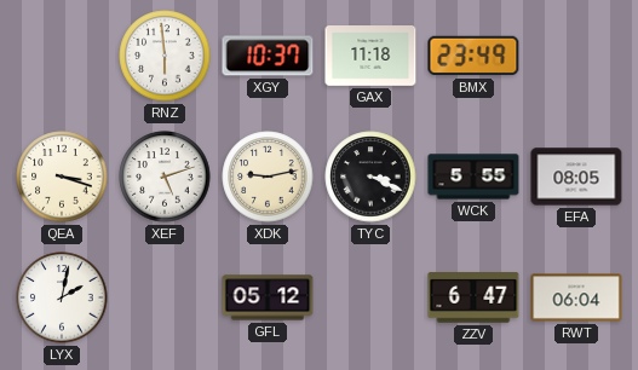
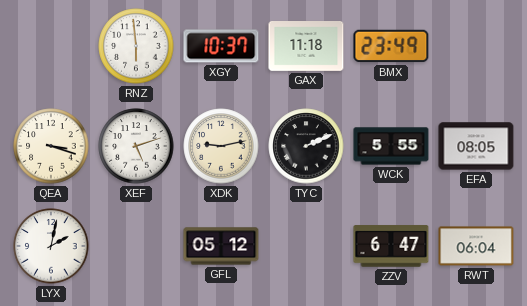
TYC: 3:19 -> 2:11
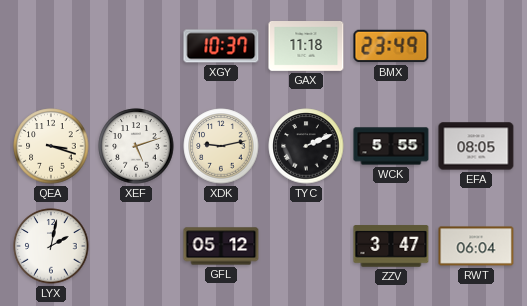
RNZ: 5:59 -> none
ZZV: 6:47 -> 3:47
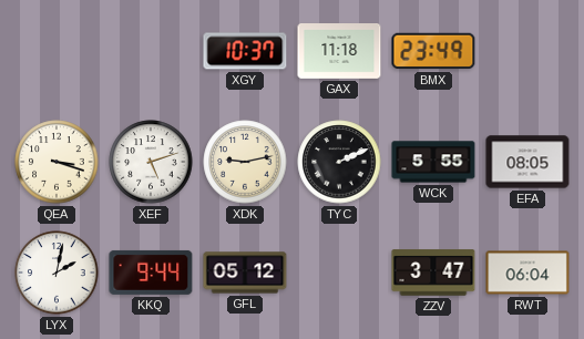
KKQ: none -> 9:44
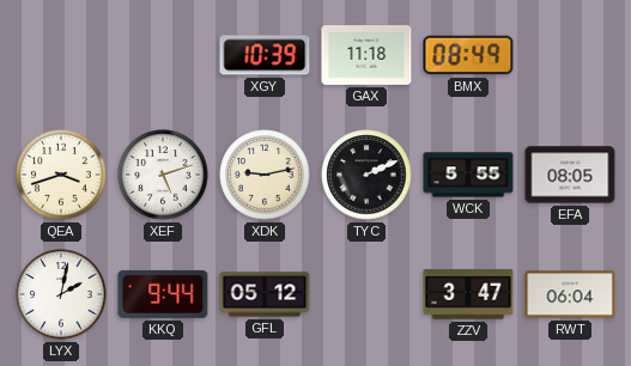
XGY: 10:37 -> 10:39
BMX: 23:49 -> 08:49
QEA: 3:18 -> 3:42
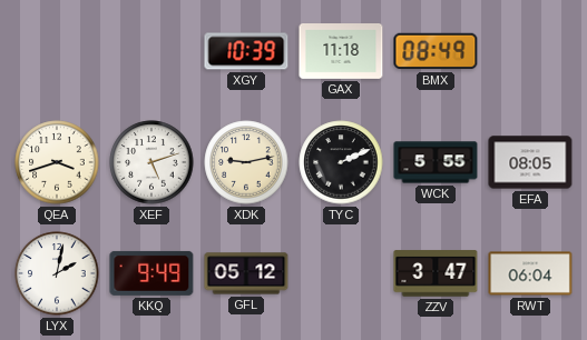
KKQ: 9:44 -> 9:49
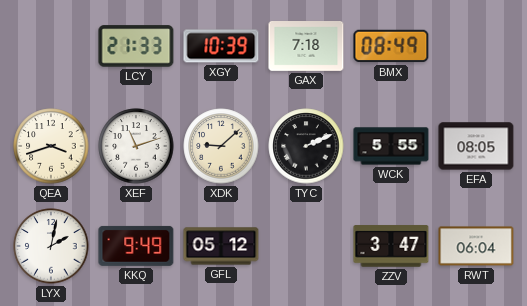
LCY: none -> 21:33
GAX: 11:18 -> 7:18
XEF: 5:12 -> 11:12
XDK: 9:13 -> 9:08
